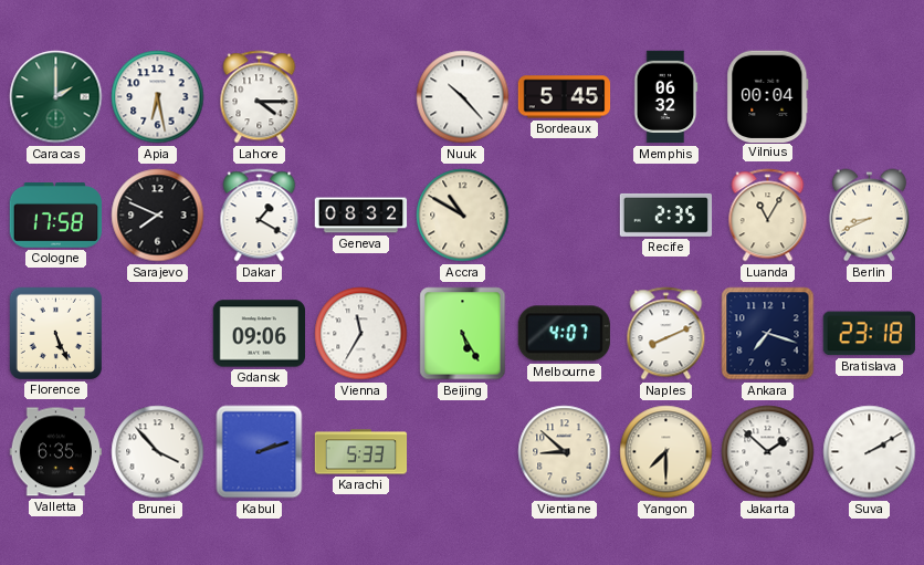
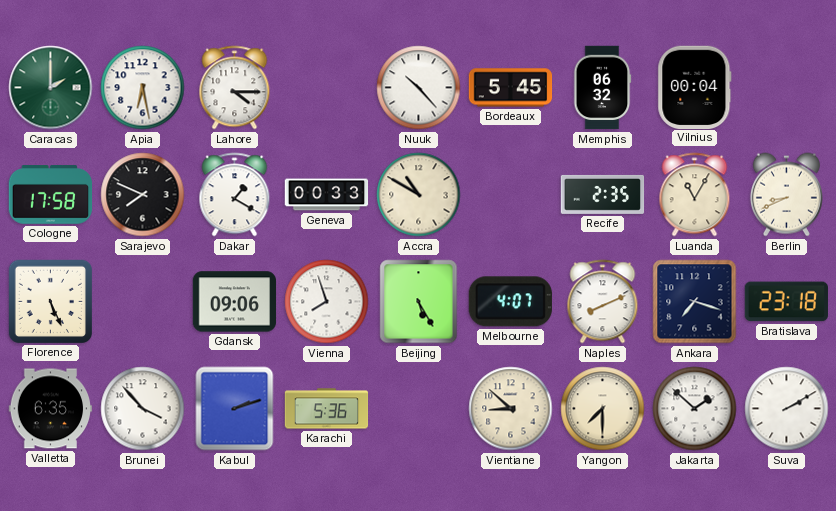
Geneva: 08:32 -> 00:33
Vienna: 11:35 -> 7:57
Karachi: 5:33 -> 5:36
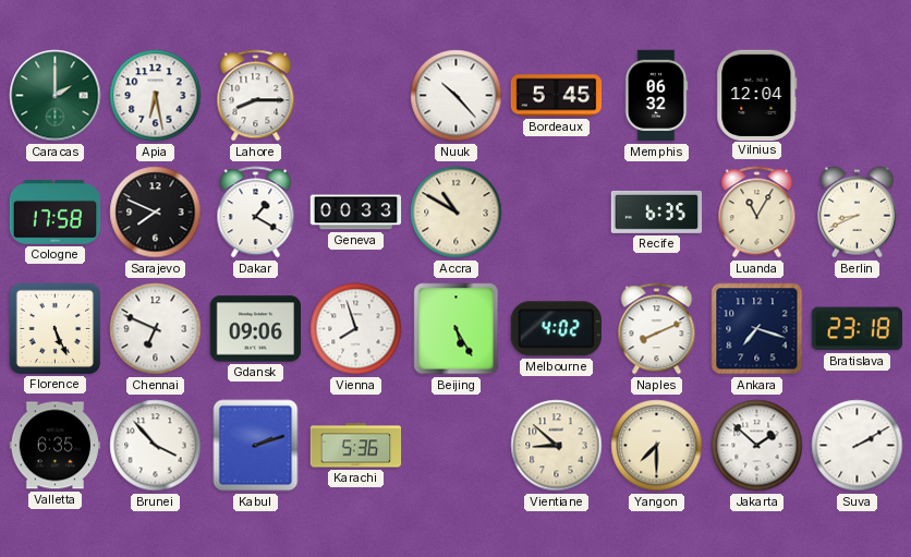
Lahore: 4:15 -> 8:15
Vilnius: 00:04 -> 12:04
Recife: 2:35 -> 6:35
Chennai: none -> 6:49
Melbourne: 4:07 -> 4:02
